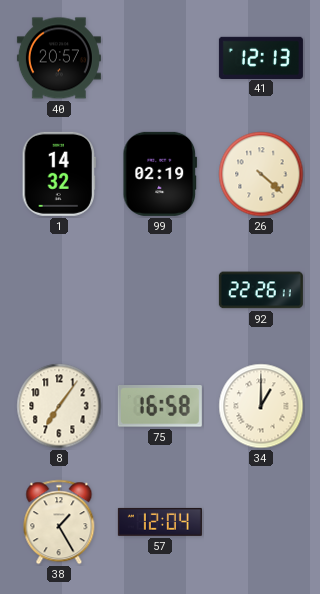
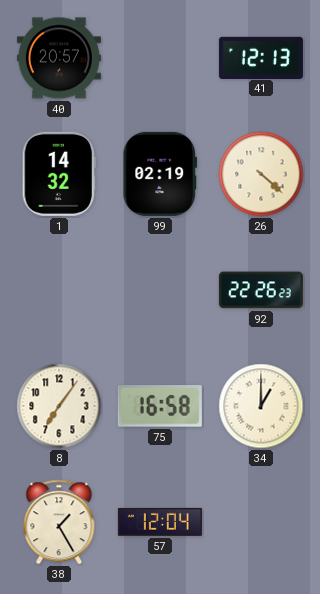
92: 22:26:11 -> 22:26:23
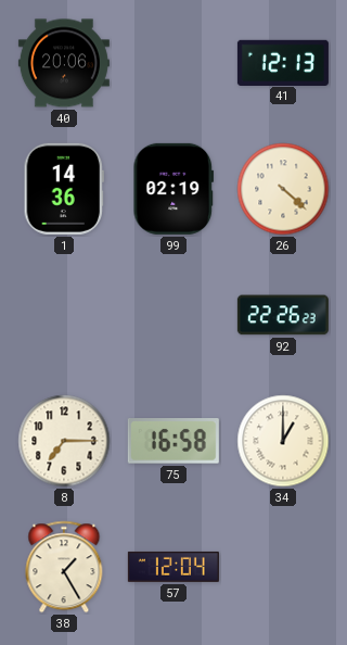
40: 20:57 -> 20:06
1: 14:32 -> 14:36
8: 7:06 -> 7:15
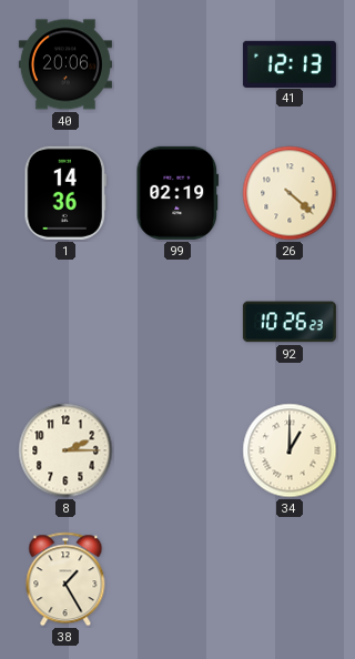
92: 22:26 -> 10:26
8: 7:15 -> 2:15
75: 16:58 -> none
57: 12:04 -> none
